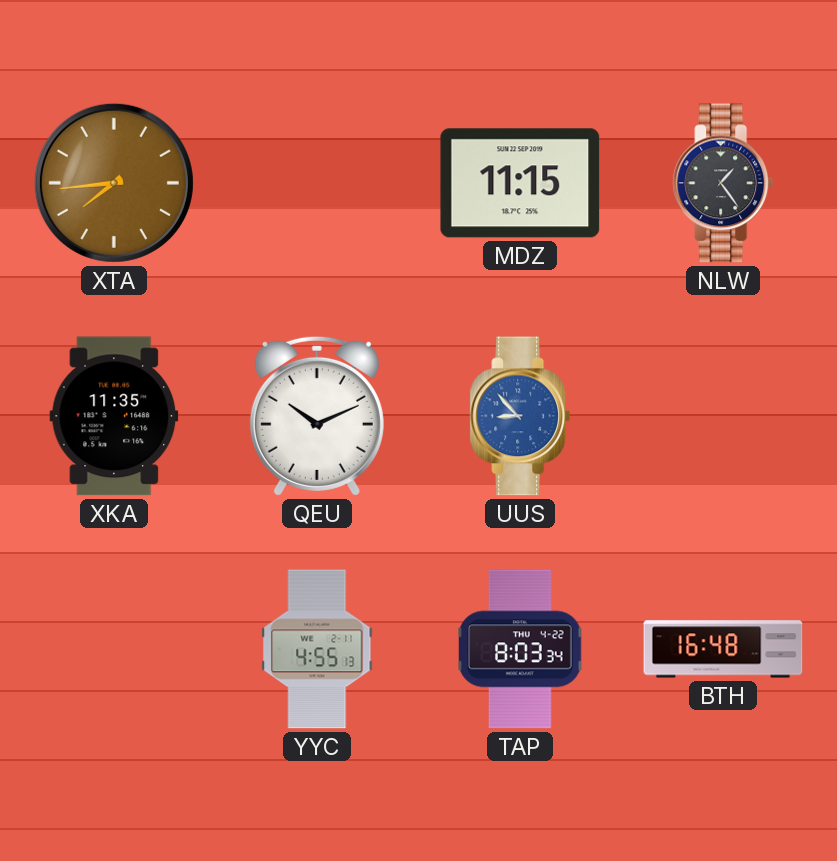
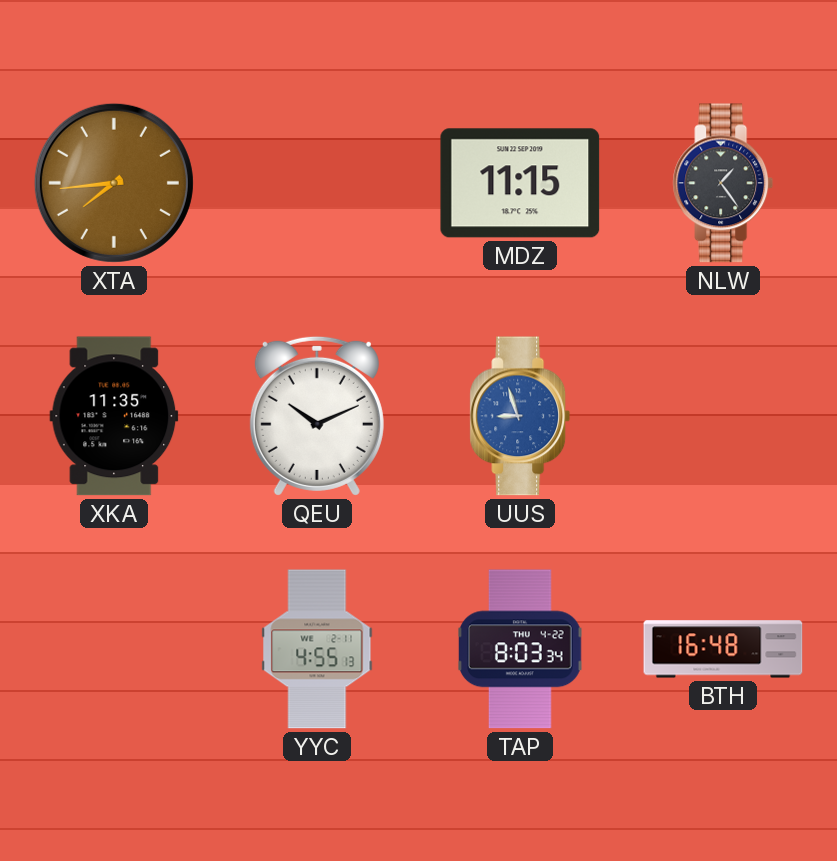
UUS: 8:53 -> 8:57
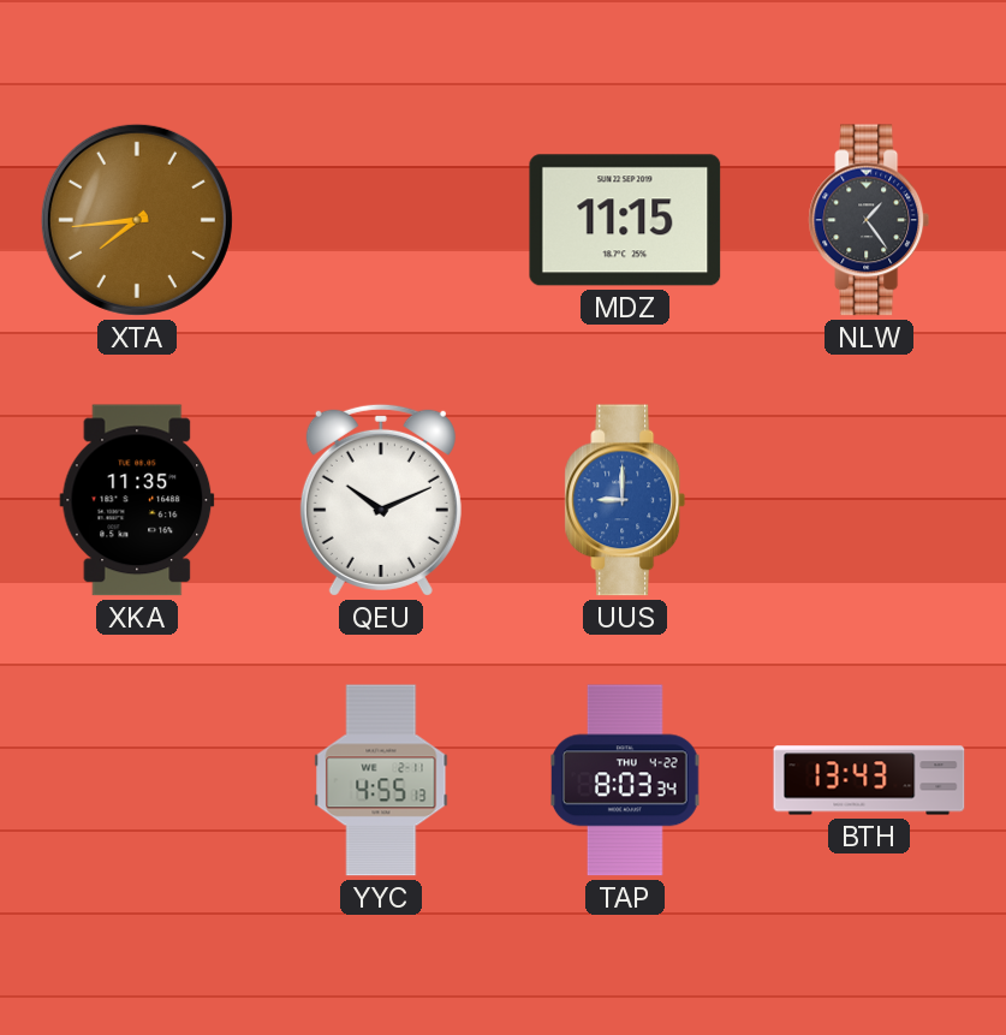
UUS: 8:57 -> 9:00
BTH: 16:48 -> 13:43
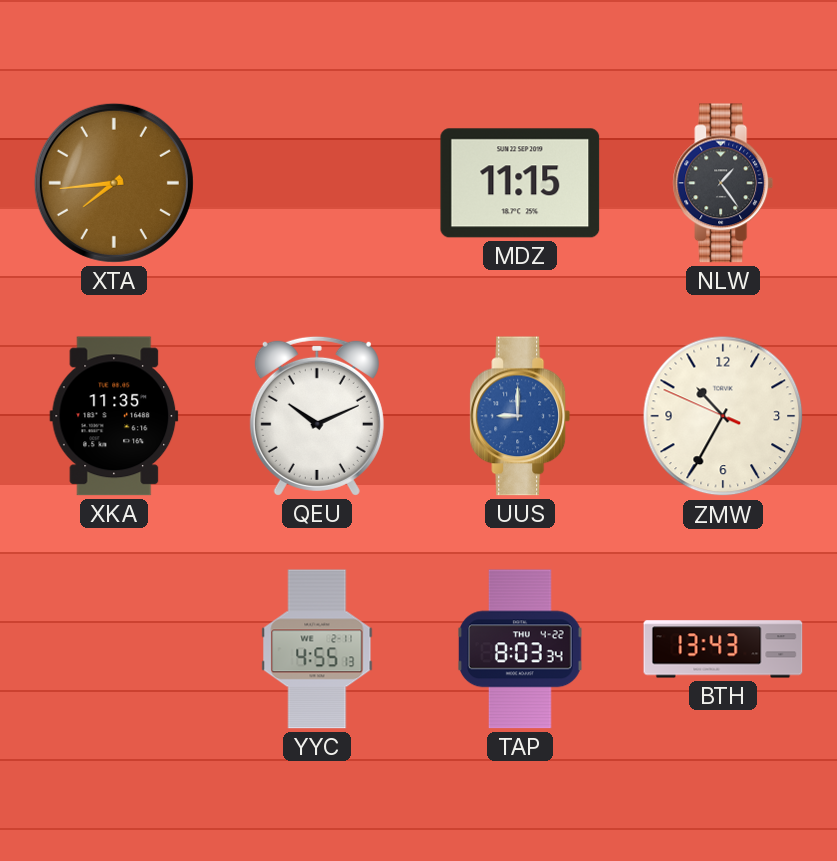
ZMW: none -> 10:34
